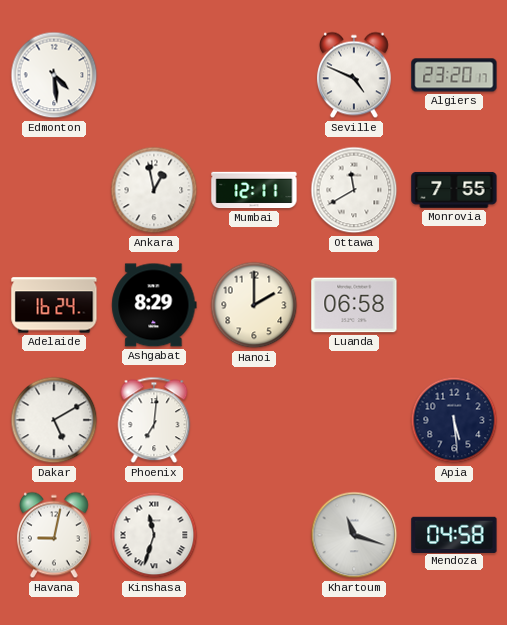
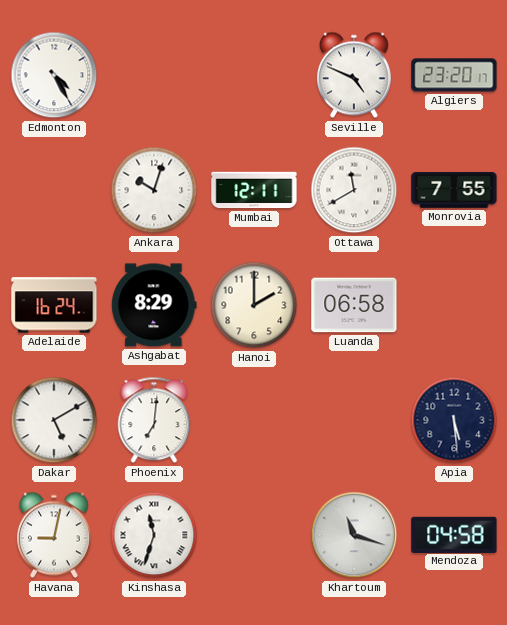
Edmonton: 4:29 -> 4:25
Ankara: 12:58 -> 10:03
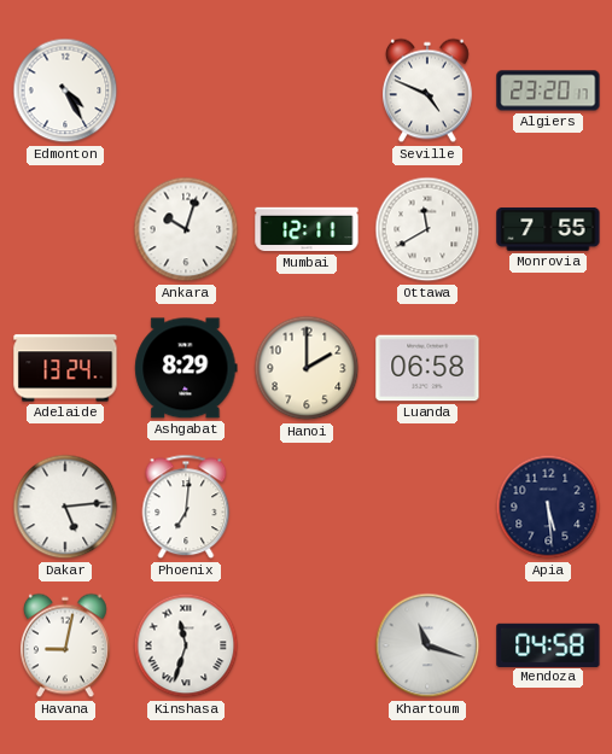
Adelaide: 16:24 -> 13:24
Dakar: 5:10 -> 5:14
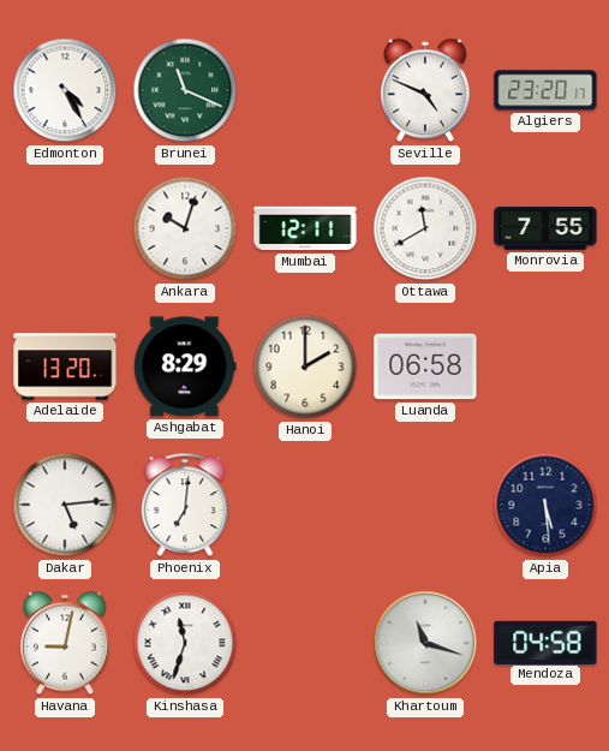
Brunei: none -> 11:19
Adelaide: 13:24 -> 13:20
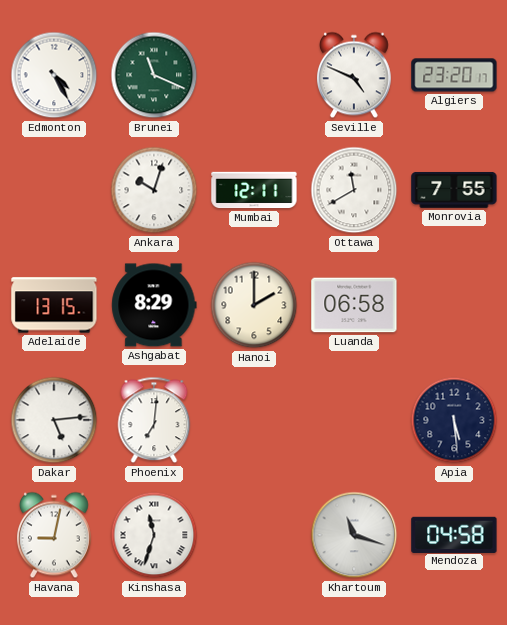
Adelaide: 13:20 -> 13:15
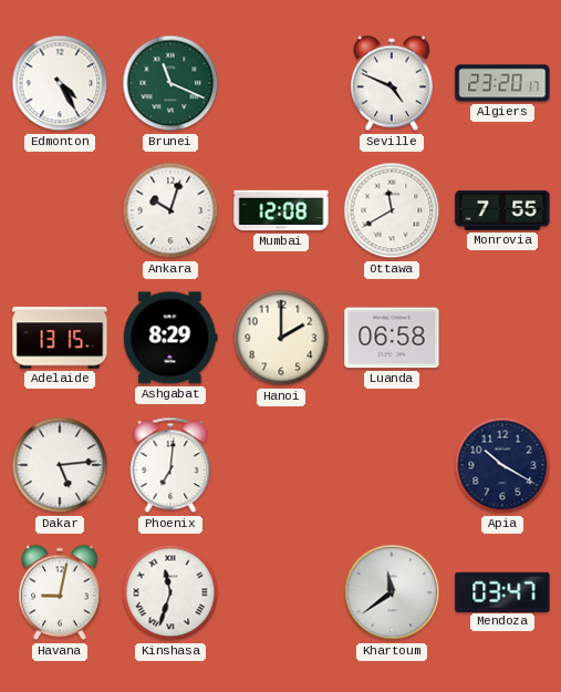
Mumbai: 12:11 -> 12:08
Apia: 5:29 -> 10:20
Khartoum: 11:18 -> 11:39
Mendoza: 04:58 -> 03:47
